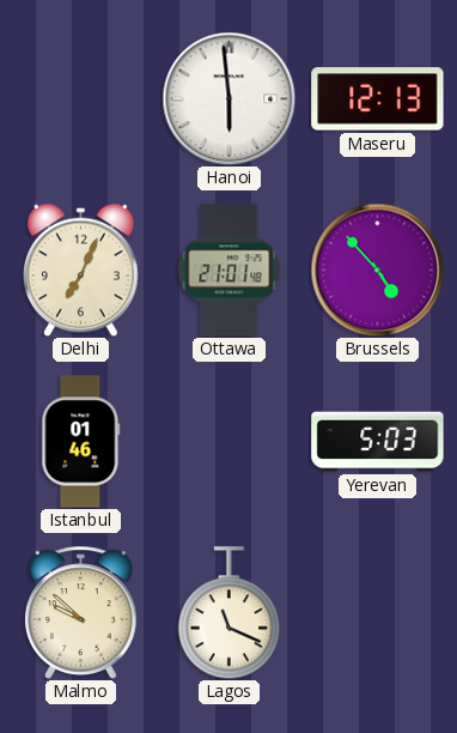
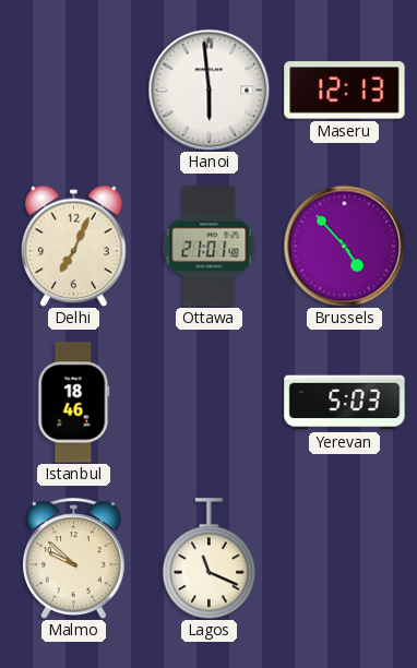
Istanbul: 01:46 -> 18:46
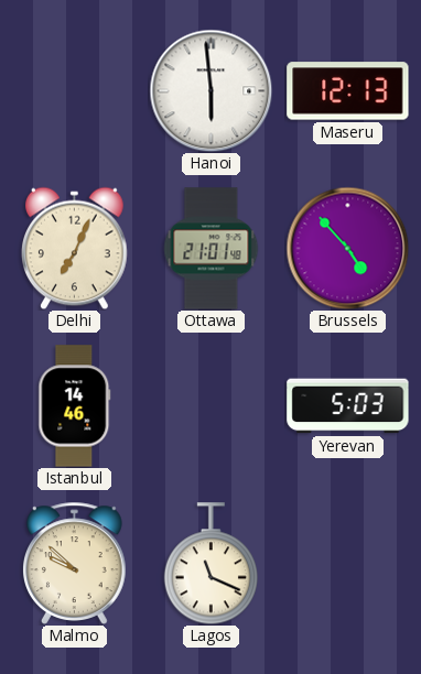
Istanbul: 18:46 -> 14:46
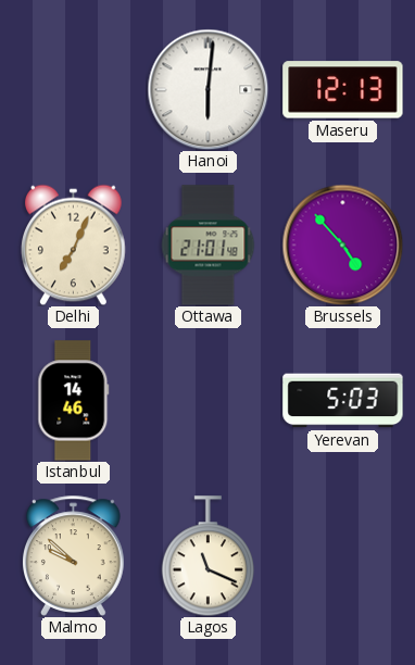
Hanoi: 5:59 -> 6:01
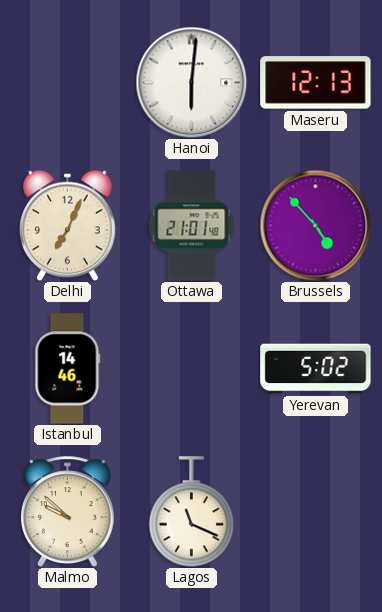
Yerevan: 5:03 -> 5:02
